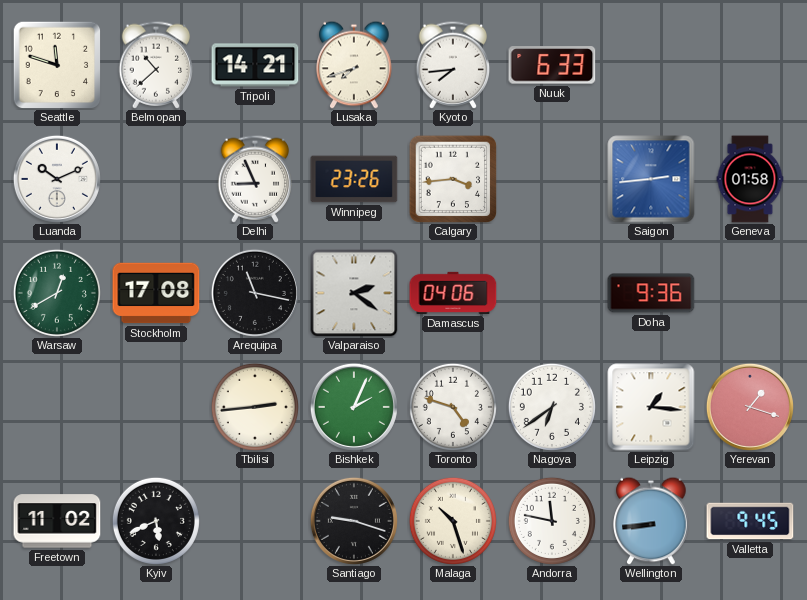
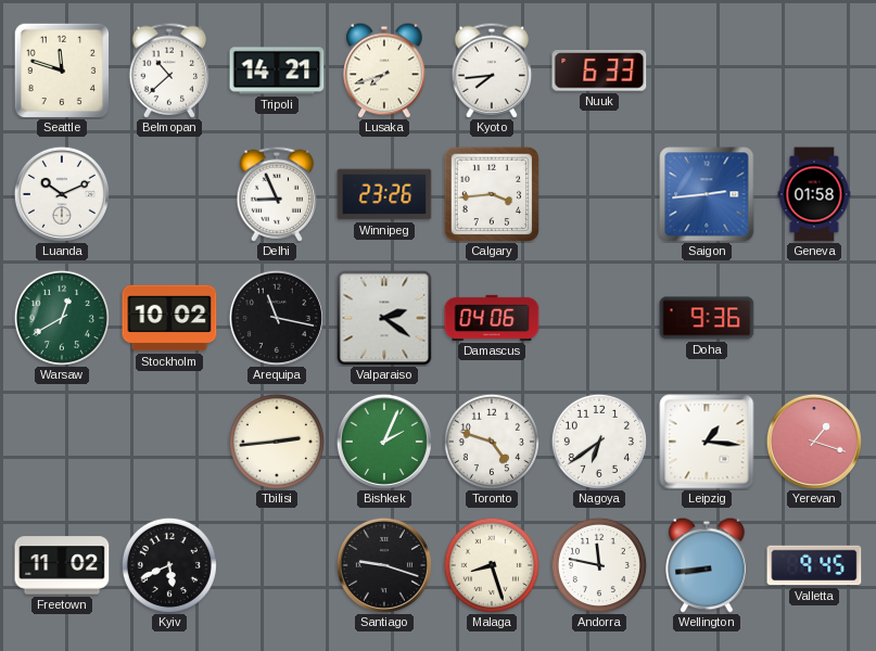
Stockholm: 17:08 -> 10:02
Malaga: 10:27 -> 8:27
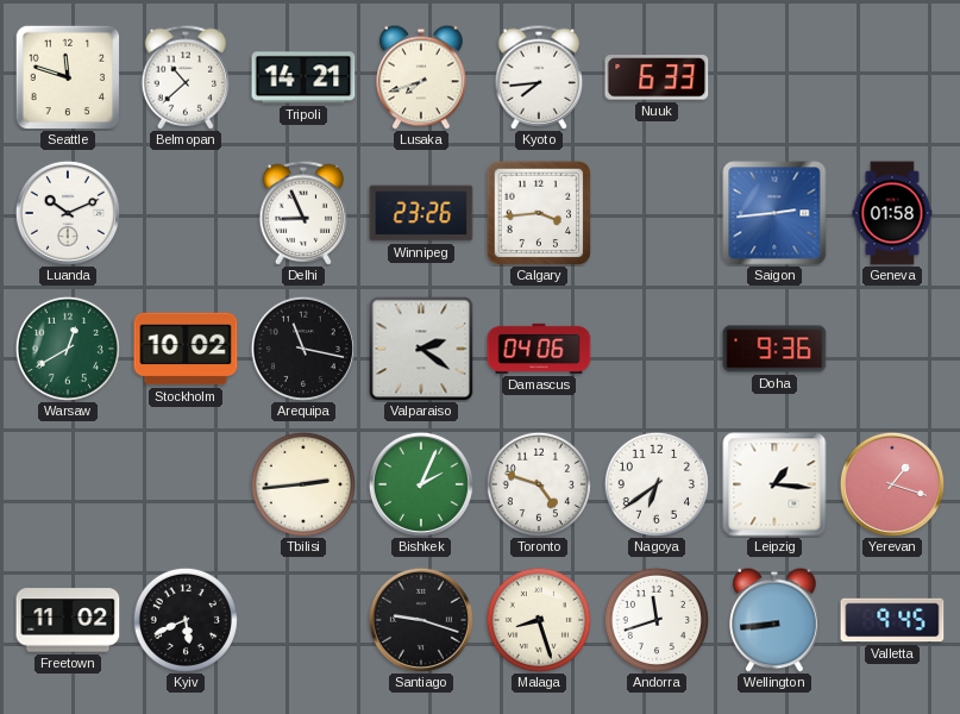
Andorra: 11:47 -> 11:42
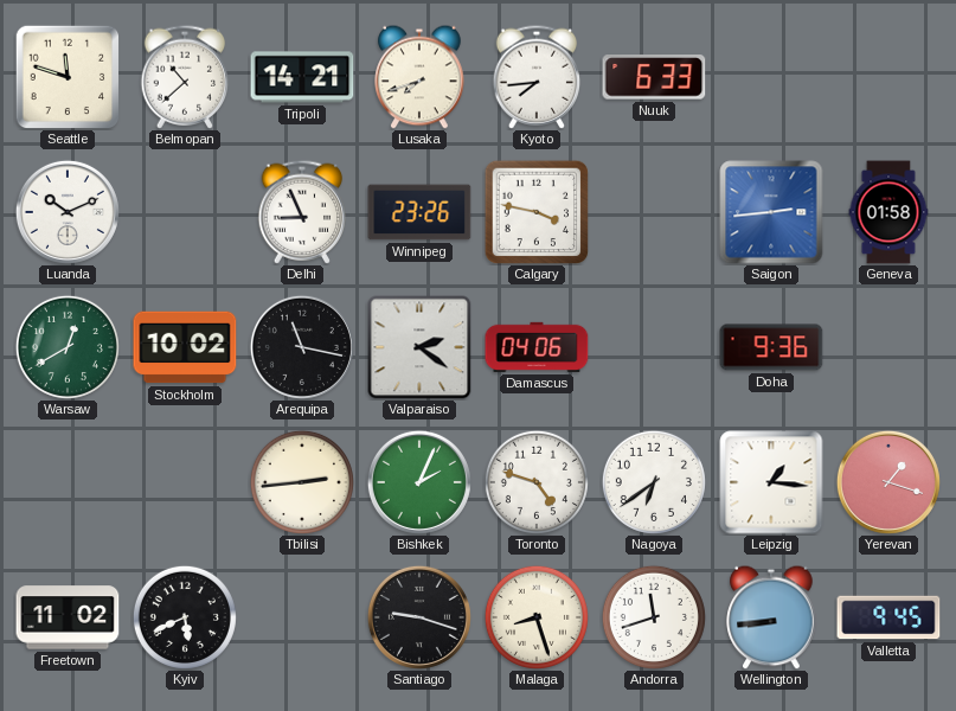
Calgary: 3:44 -> 3:47
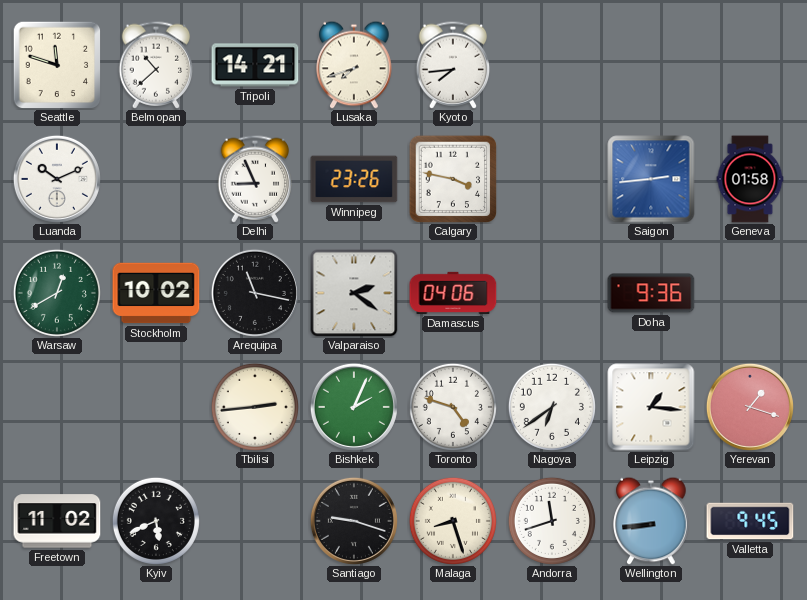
Nuuk: 6:33 -> none
